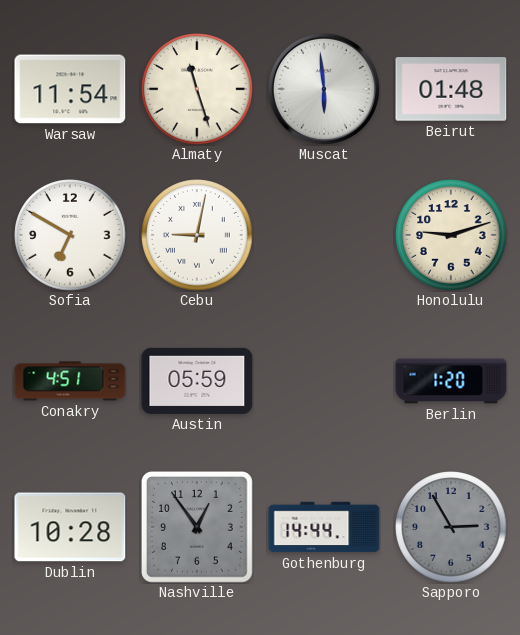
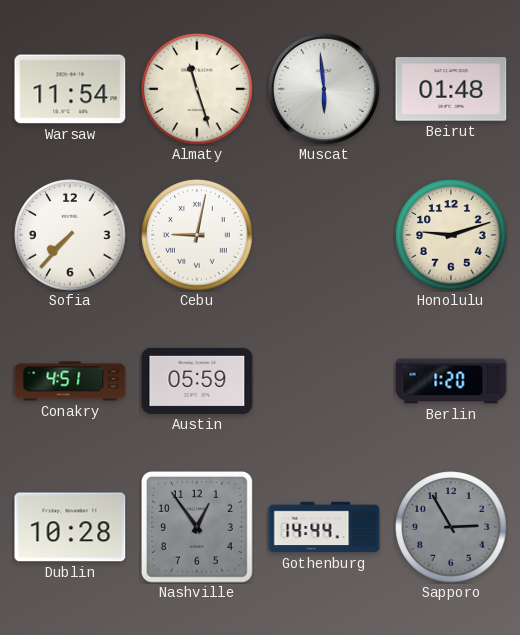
Sofia: 6:50 -> 7:37
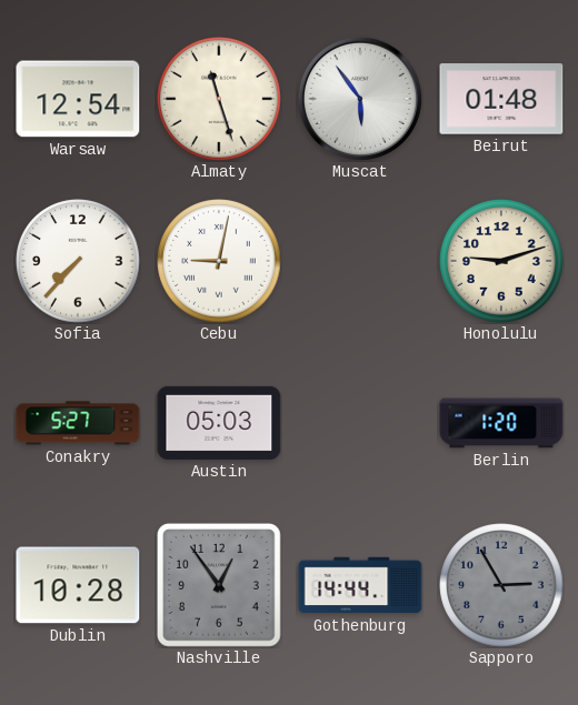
Warsaw: 11:54 -> 12:54
Muscat: 5:59 -> 5:54
Conakry: 4:51 -> 5:27
Austin: 05:59 -> 05:03
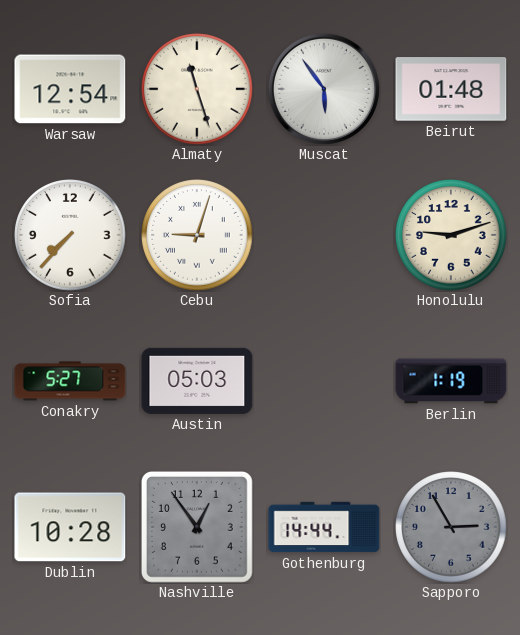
Cebu: 9:02 -> 9:03
Berlin: 1:20 -> 1:19
